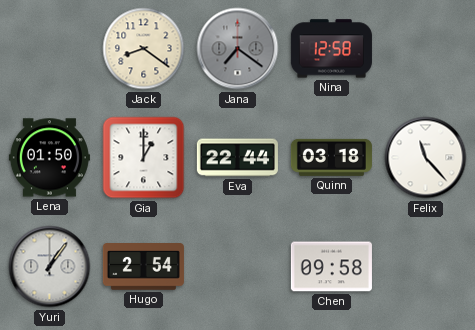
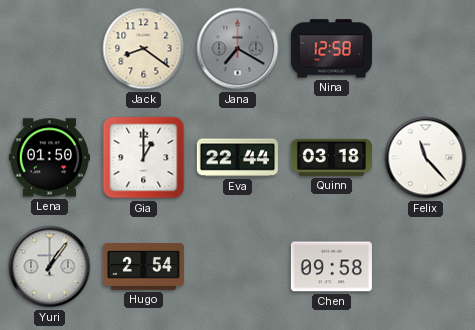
Jana: 7:21 -> 7:20
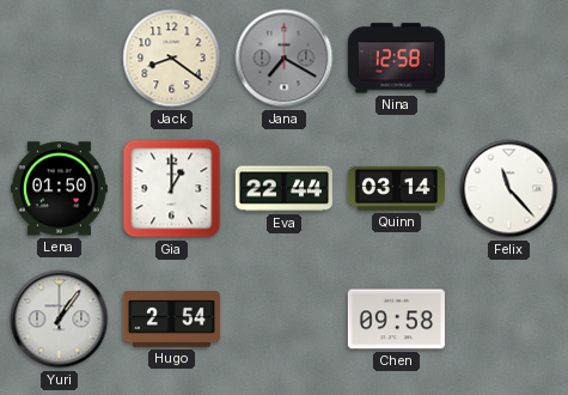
Quinn: 03:18 -> 03:14
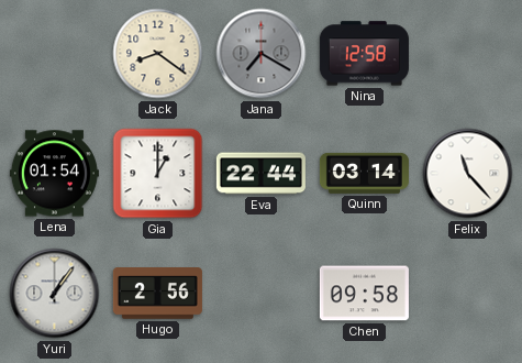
Lena: 01:50 -> 01:54
Hugo: 2:54 -> 2:56
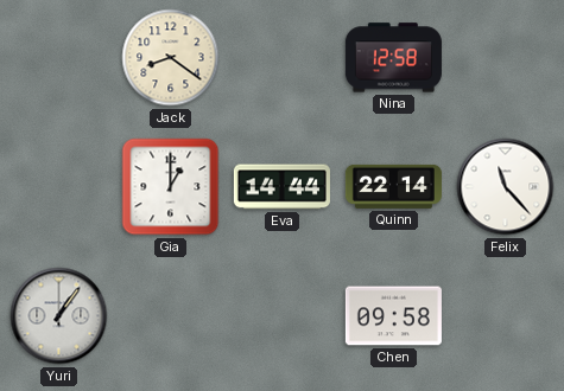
Jana: 7:20 -> none
Lena: 01:54 -> none
Eva: 22:44 -> 14:44
Quinn: 03:14 -> 22:14
Hugo: 2:56 -> none
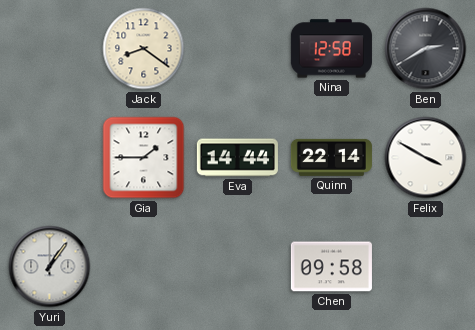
Ben: none -> 2:40
Gia: 1:00 -> 1:45
Felix: 11:23 -> 3:50
